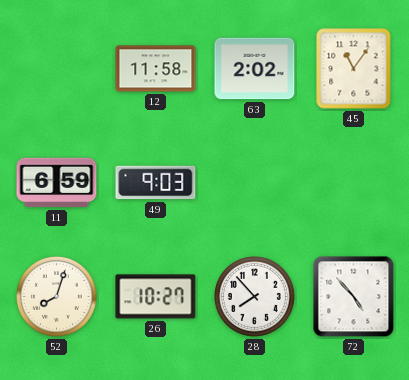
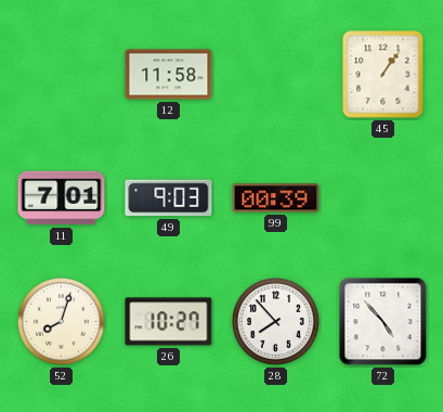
63: 2:02 -> none
45: 11:06 -> 1:06
11: 6:59 -> 7:01
99: none -> 00:39
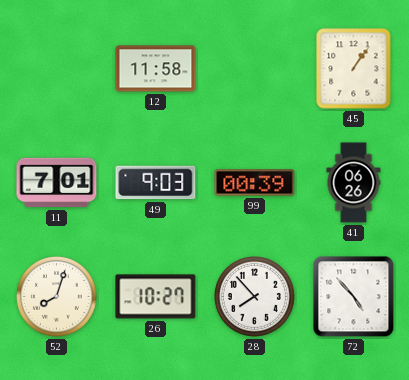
41: none -> 06:26
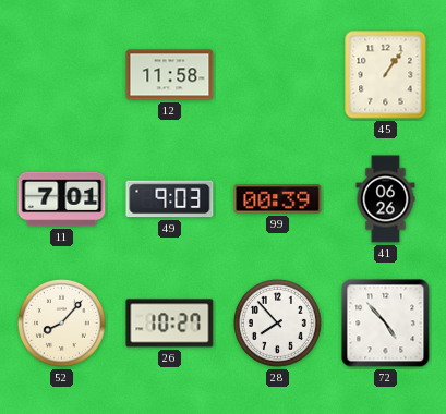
52: 8:03 -> 8:07
